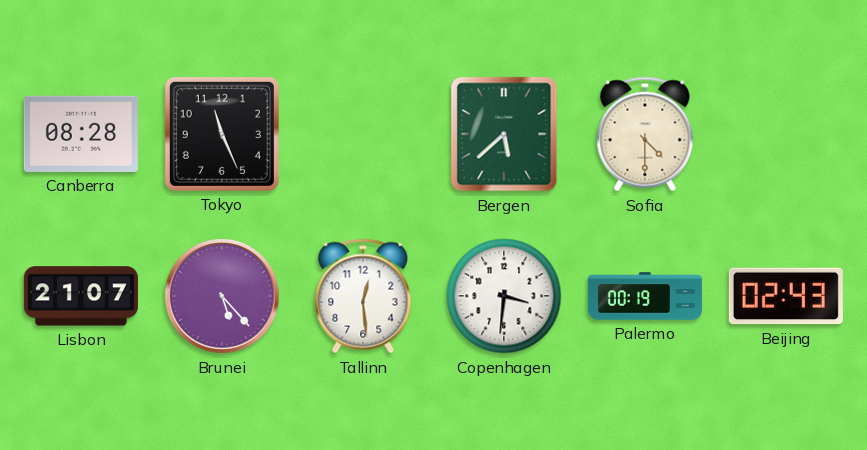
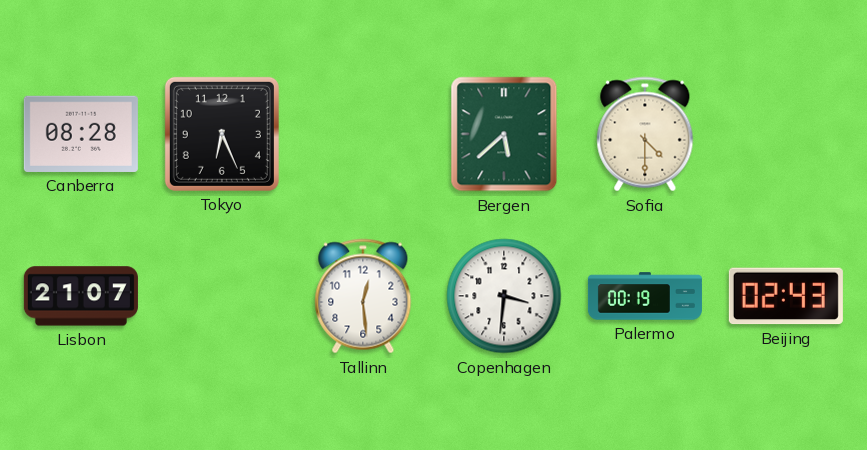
Tokyo: 11:26 -> 6:26
Brunei: 5:23 -> none
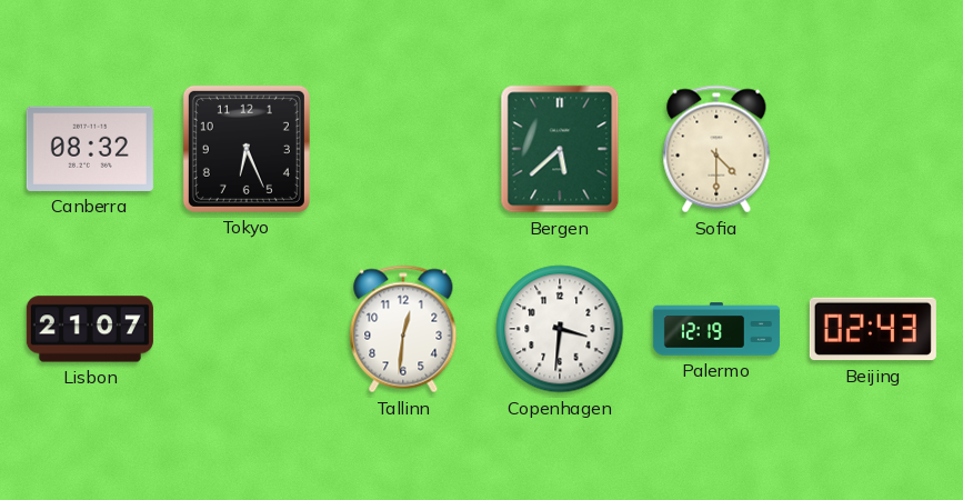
Canberra: 08:28 -> 08:32
Tallinn: 12:29 -> 12:31
Palermo: 00:19 -> 12:19
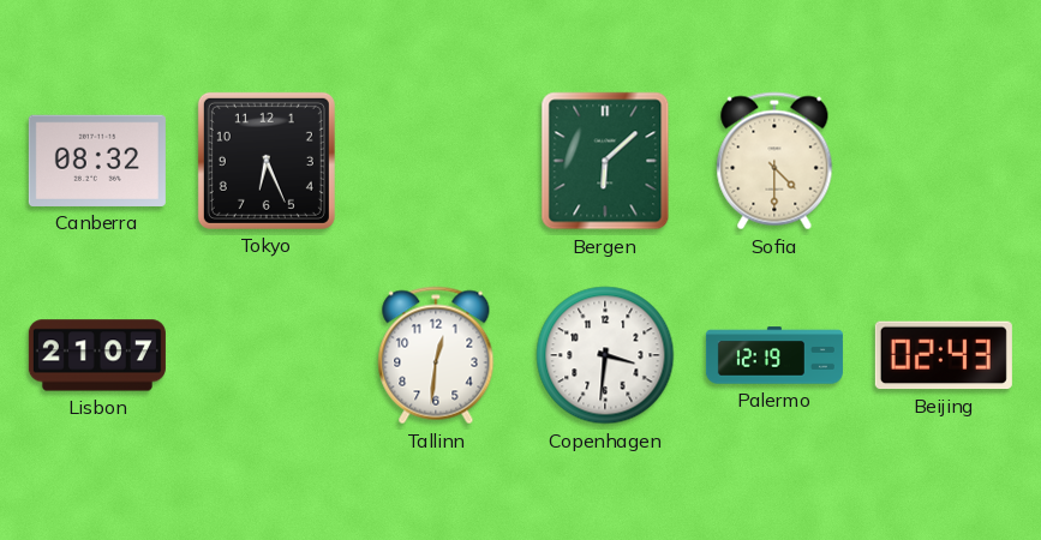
Bergen: 5:38 -> 6:08
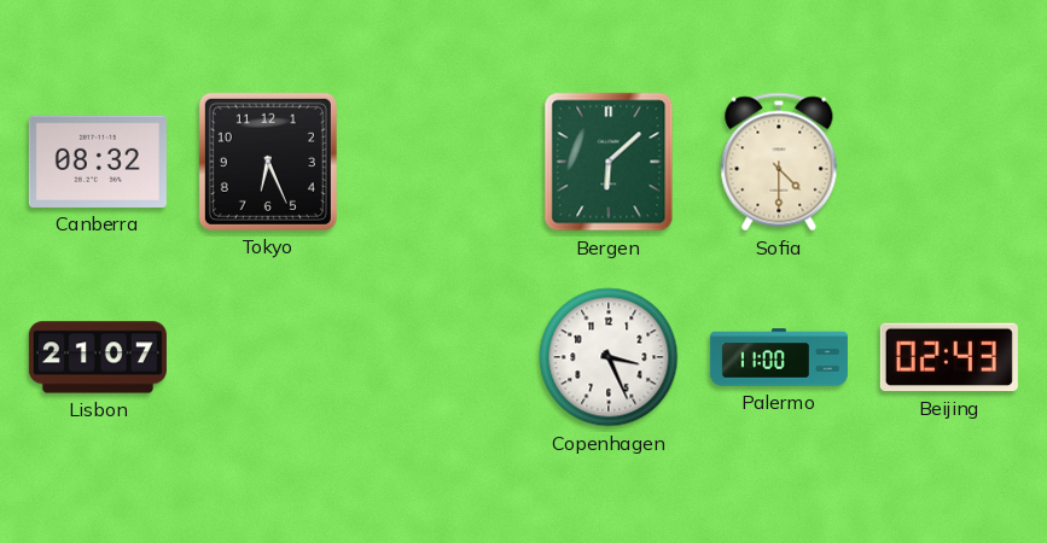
Tallinn: 12:31 -> none
Copenhagen: 3:31 -> 3:26
Palermo: 12:19 -> 11:00
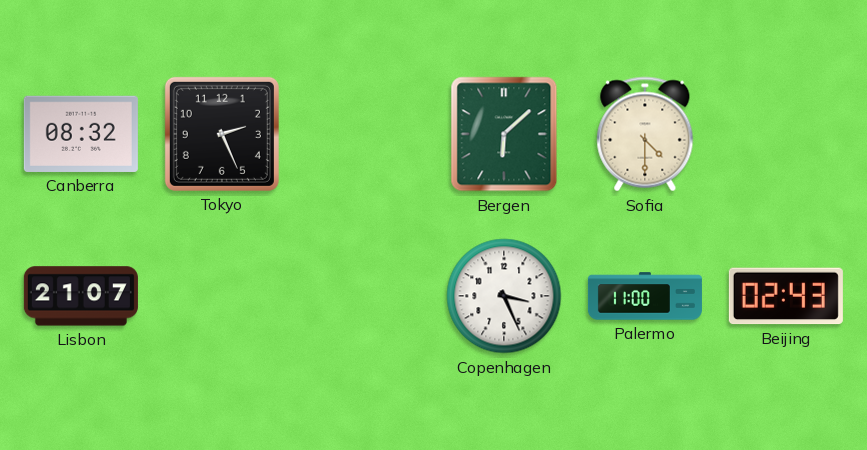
Tokyo: 6:26 -> 2:26
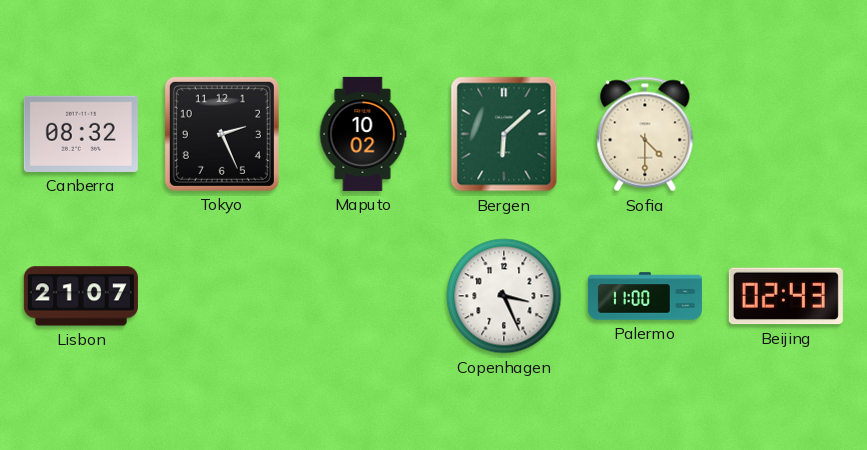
Maputo: none -> 10:02
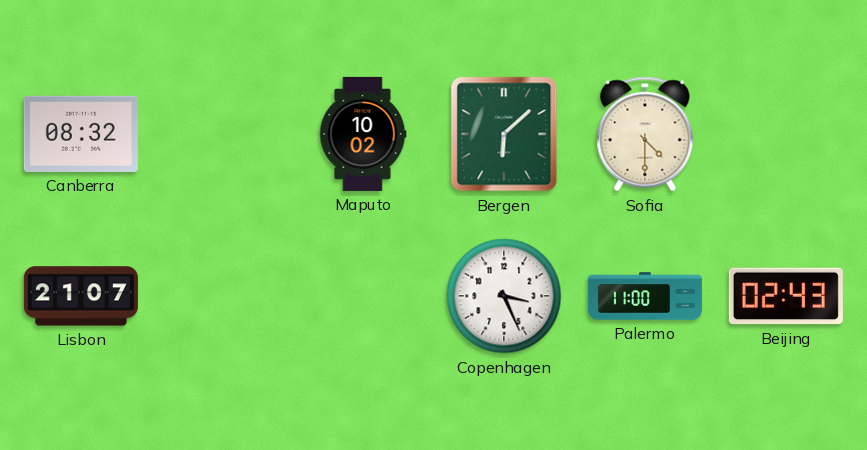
Tokyo: 2:26 -> none
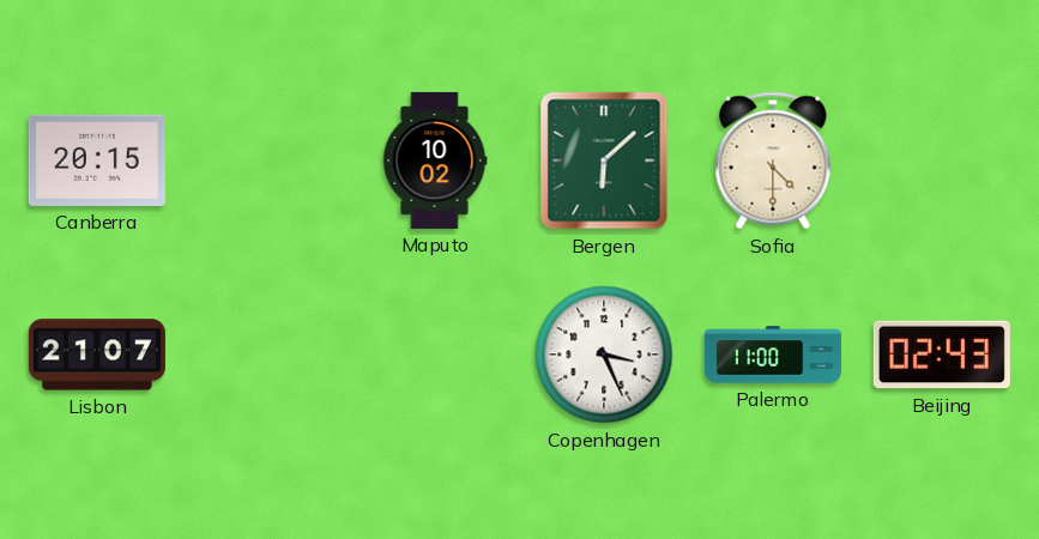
Canberra: 08:32 -> 20:15
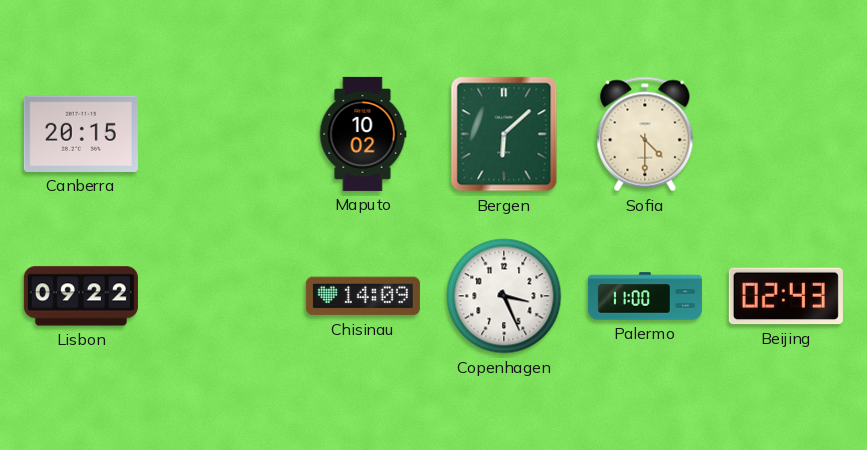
Lisbon: 21:07 -> 09:22
Chisinau: none -> 14:09
